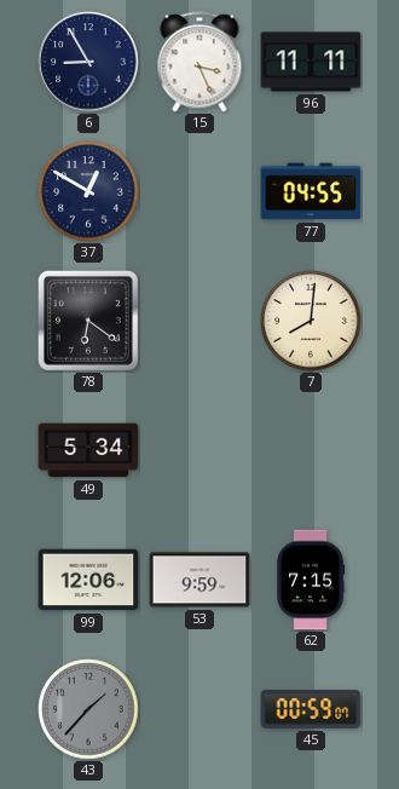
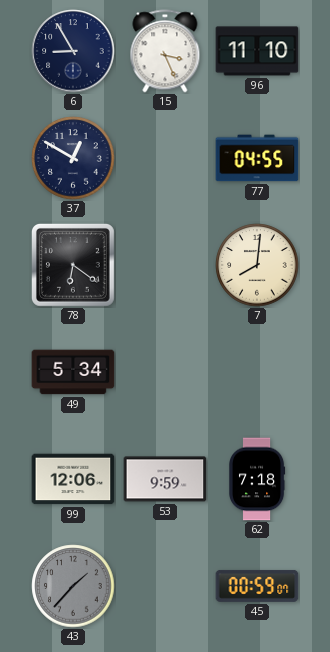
96: 11:11 -> 11:10
62: 7:15 -> 7:18
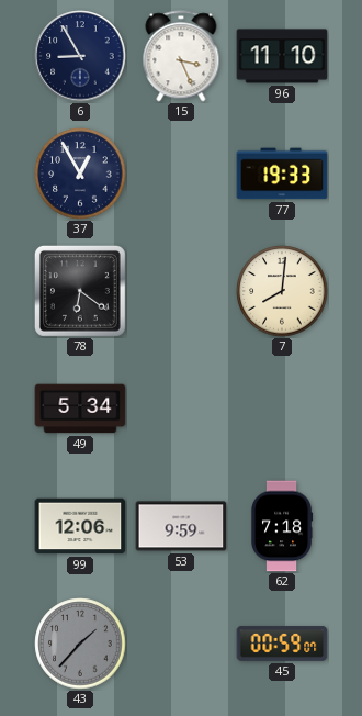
37: 12:50 -> 12:55
77: 04:55 -> 19:33
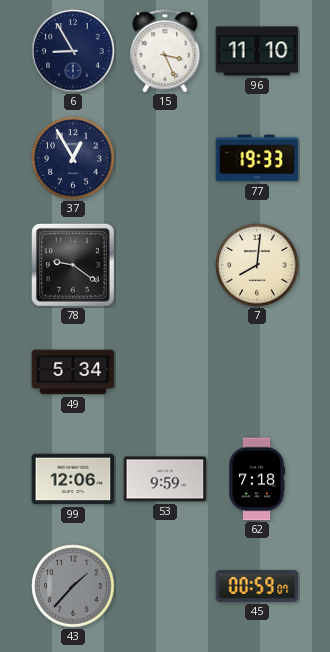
78: 6:21 -> 9:21
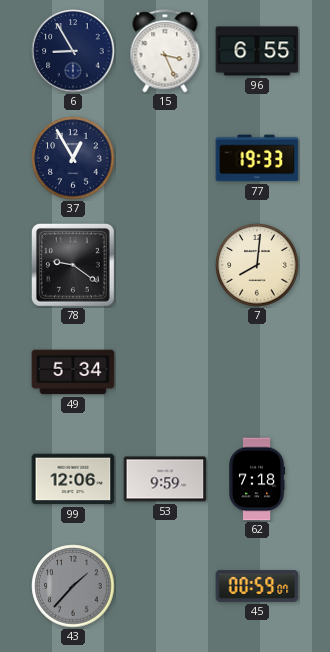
96: 11:10 -> 6:55
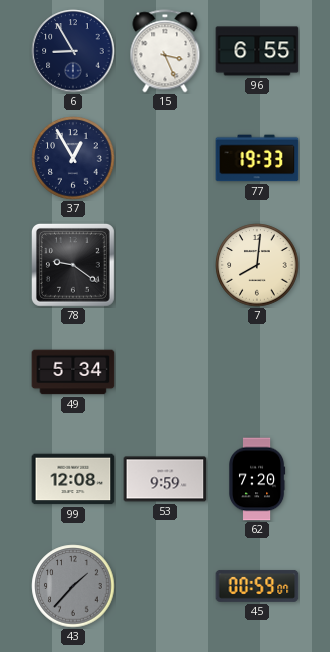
99: 12:06 -> 12:08
62: 7:18 -> 7:20
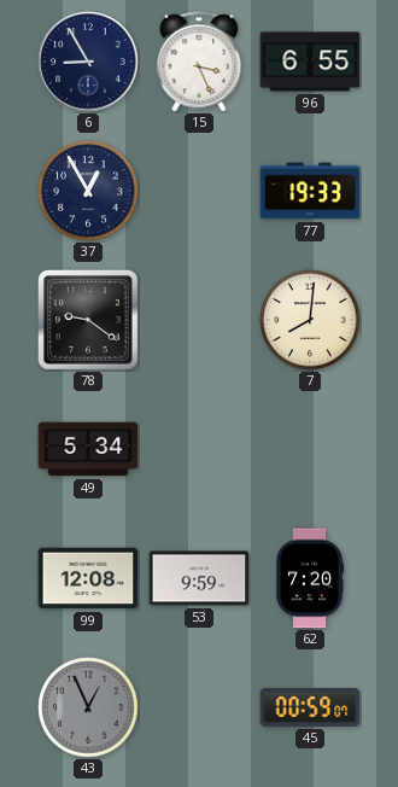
43: 1:37 -> 12:56
